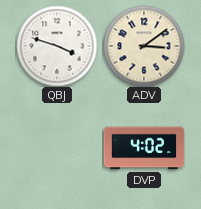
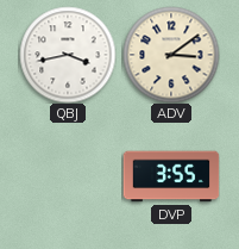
QBJ: 3:48 -> 3:43
DVP: 4:02 -> 3:55
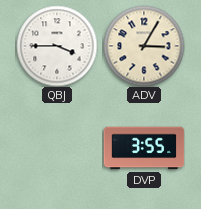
QBJ: 3:43 -> 3:45
ADV: 3:09 -> 3:05
